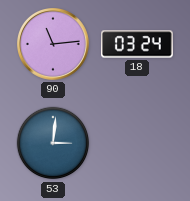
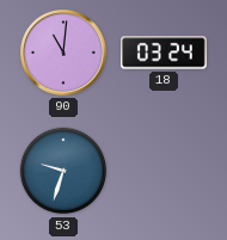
90: 11:14 -> 11:01
53: 3:01 -> 9:33
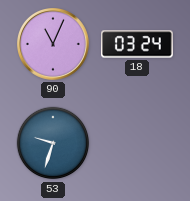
90: 11:01 -> 11:04
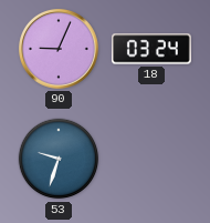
90: 11:04 -> 9:04
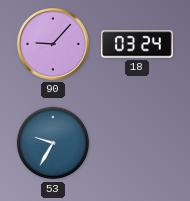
90: 9:04 -> 9:07
53: 9:33 -> 9:35
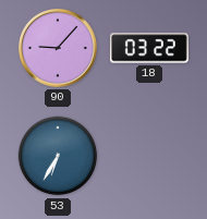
18: 03:24 -> 03:22
53: 9:35 -> 6:35
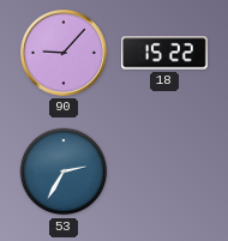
18: 03:22 -> 15:22
53: 6:35 -> 2:35
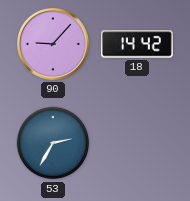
18: 15:22 -> 14:42
